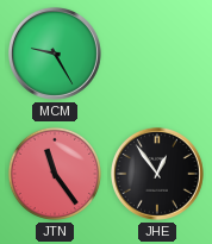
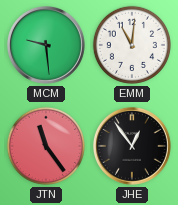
MCM: 9:25 -> 9:29
EMM: none -> 11:01
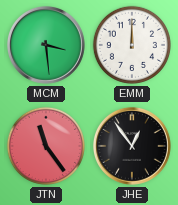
MCM: 9:29 -> 3:29
EMM: 11:01 -> 12:00
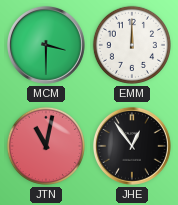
MCM: 3:29 -> 3:30
JTN: 11:24 -> 11:02
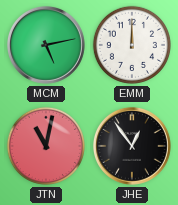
MCM: 3:30 -> 5:13
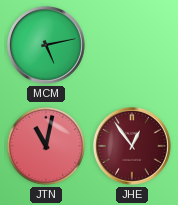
EMM: 12:00 -> none
JHE dial: black -> burgundy
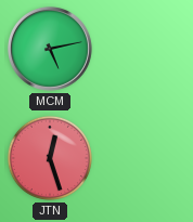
JTN: 11:02 -> 12:27
JHE: 12:54 -> none
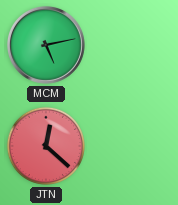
JTN: 12:27 -> 12:22
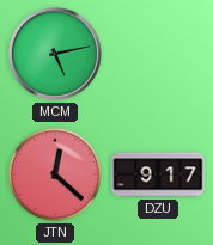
DZU: none -> 9:17
